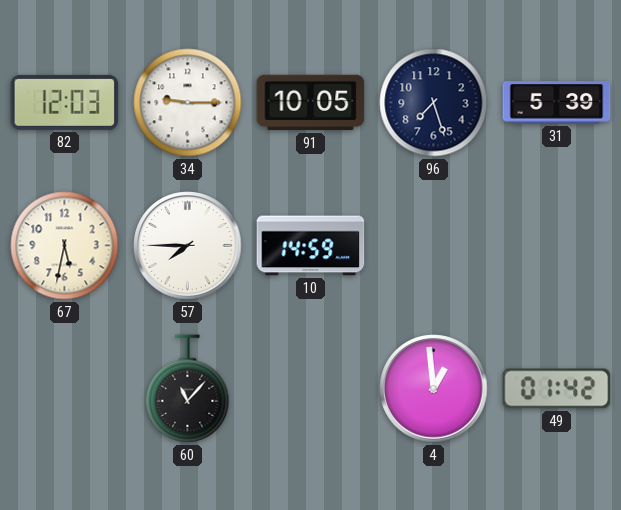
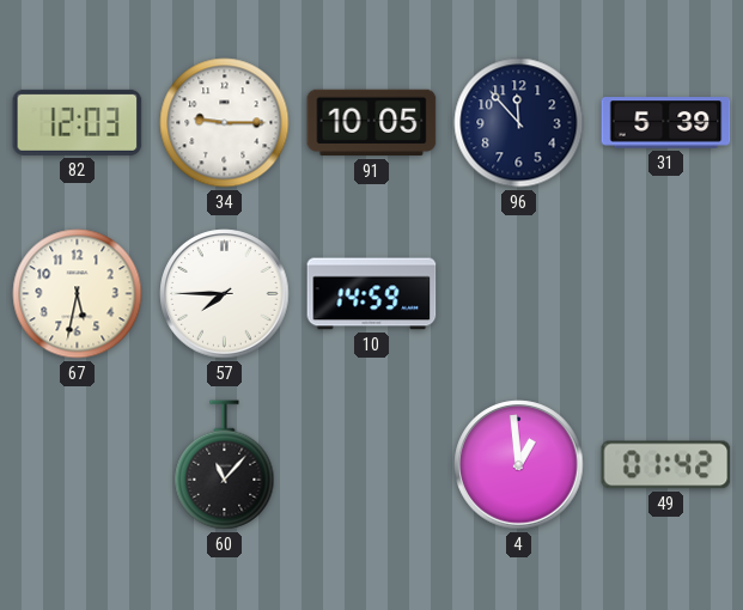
96: 7:27 -> 11:53
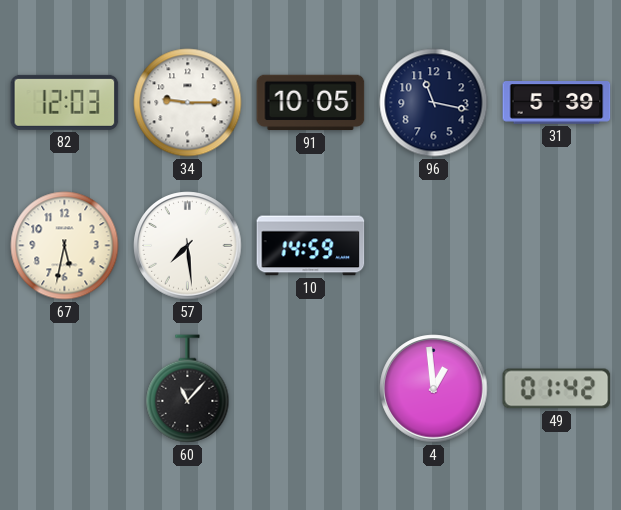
96: 11:53 -> 11:17
57: 7:45 -> 7:29
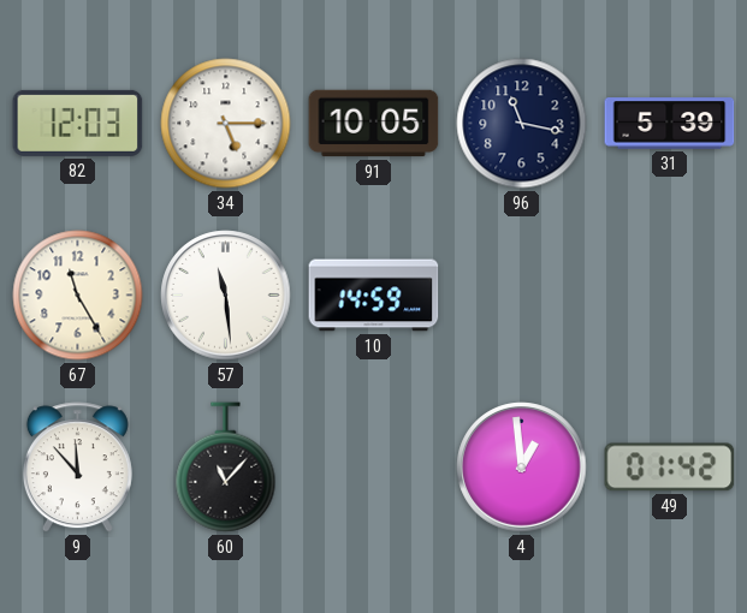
34: 9:15 -> 5:15
67: 5:32 -> 11:25
57: 7:29 -> 11:29
9: none -> 11:53
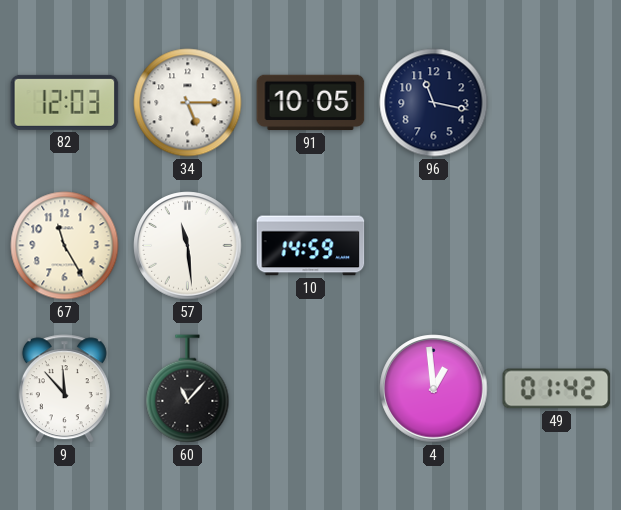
31: 5:39 -> none
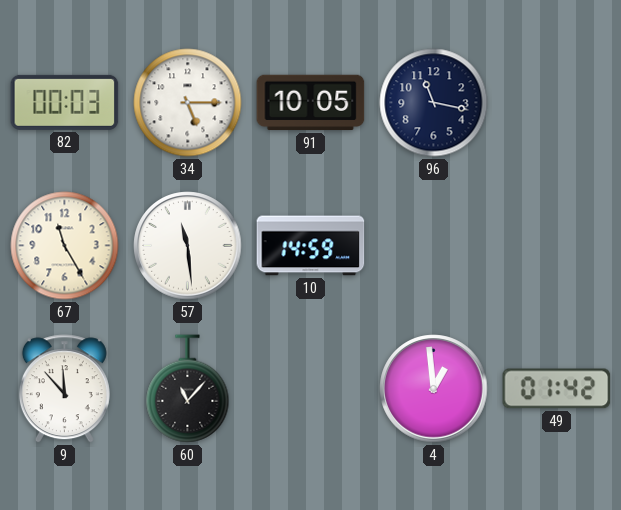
82: 12:03 -> 00:03
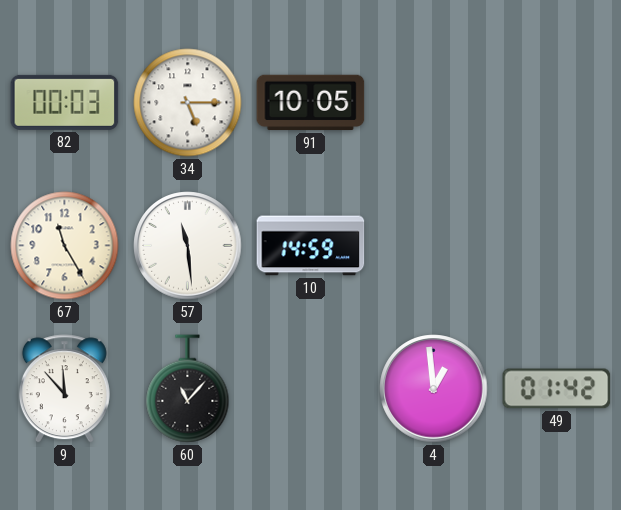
96: 11:17 -> none
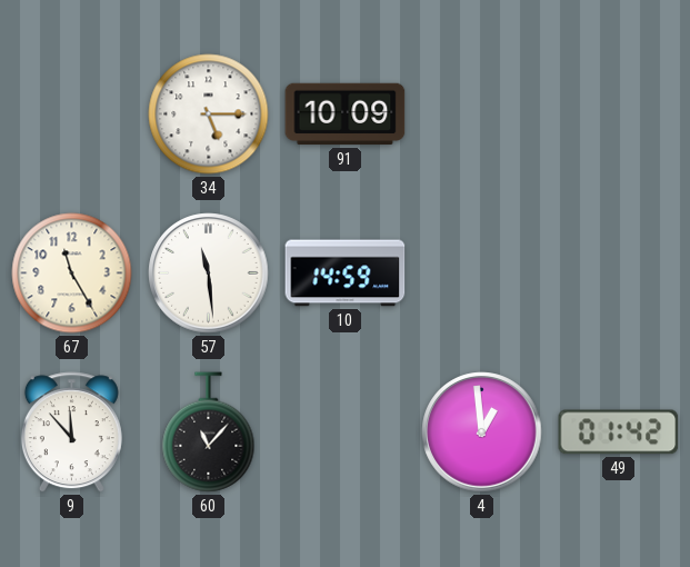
82: 00:03 -> none
91: 10:05 -> 10:09
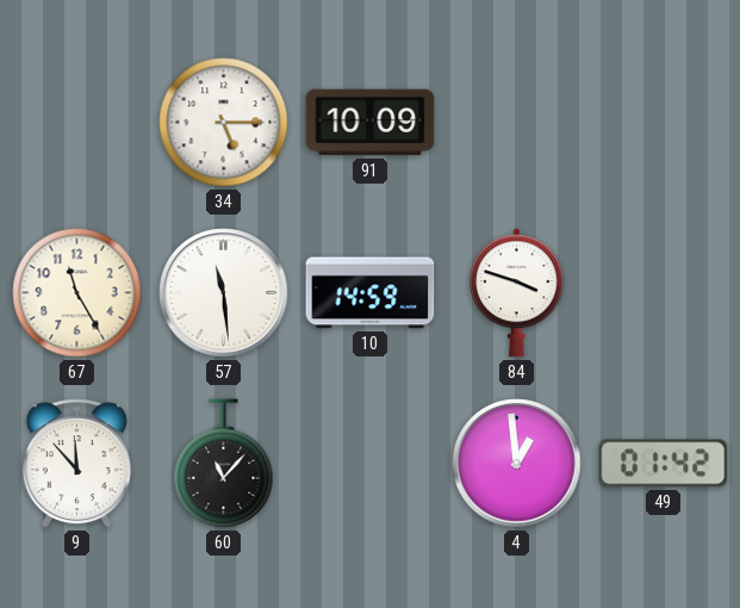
84: none -> 3:48
